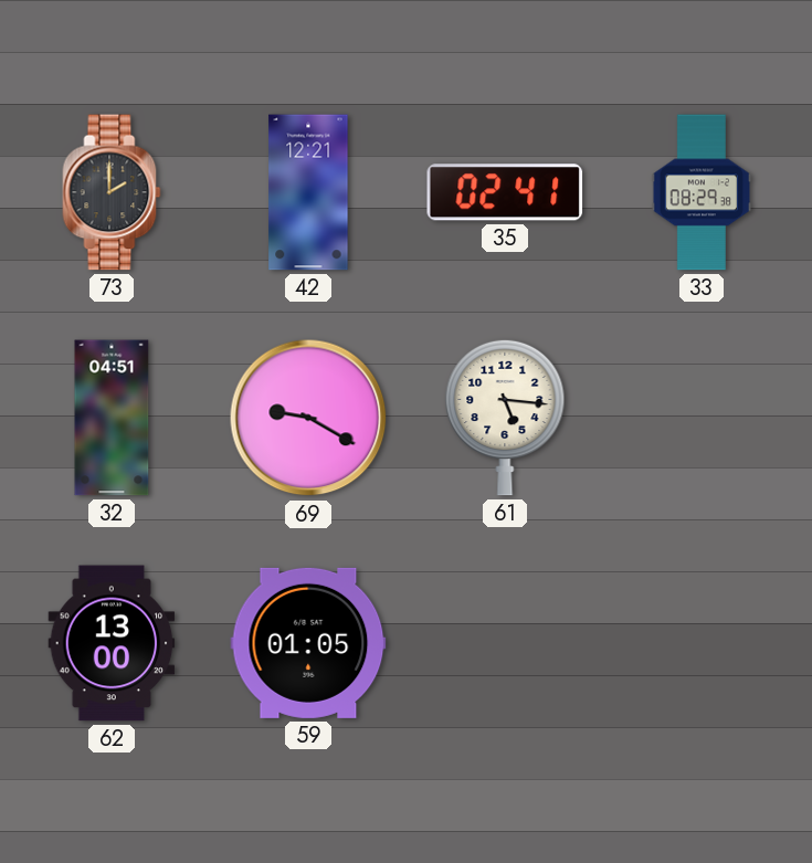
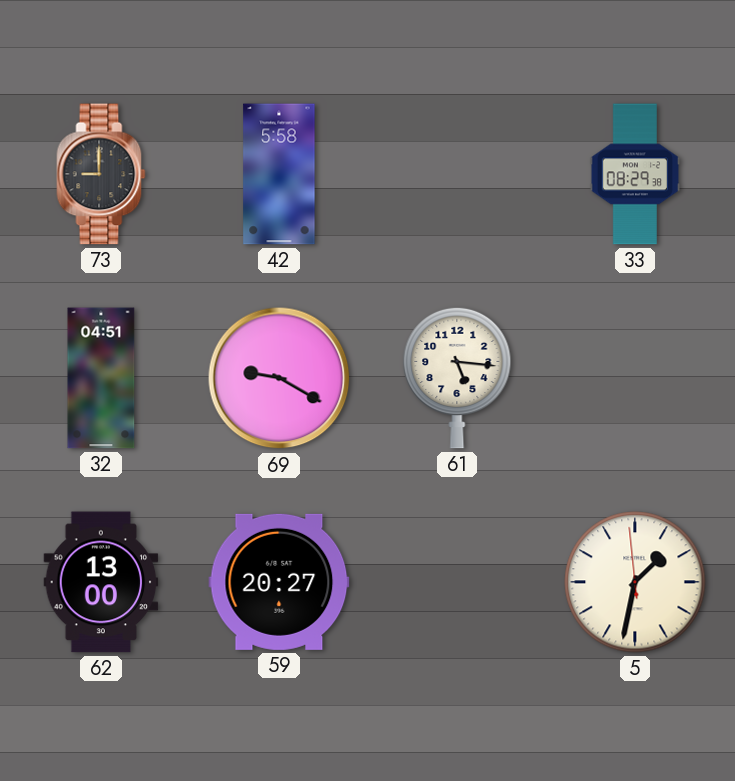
73: 2:00 -> 9:00
42: 12:21 -> 5:58
35: 02:41 -> none
59: 01:05 -> 20:27
5: none -> 1:31
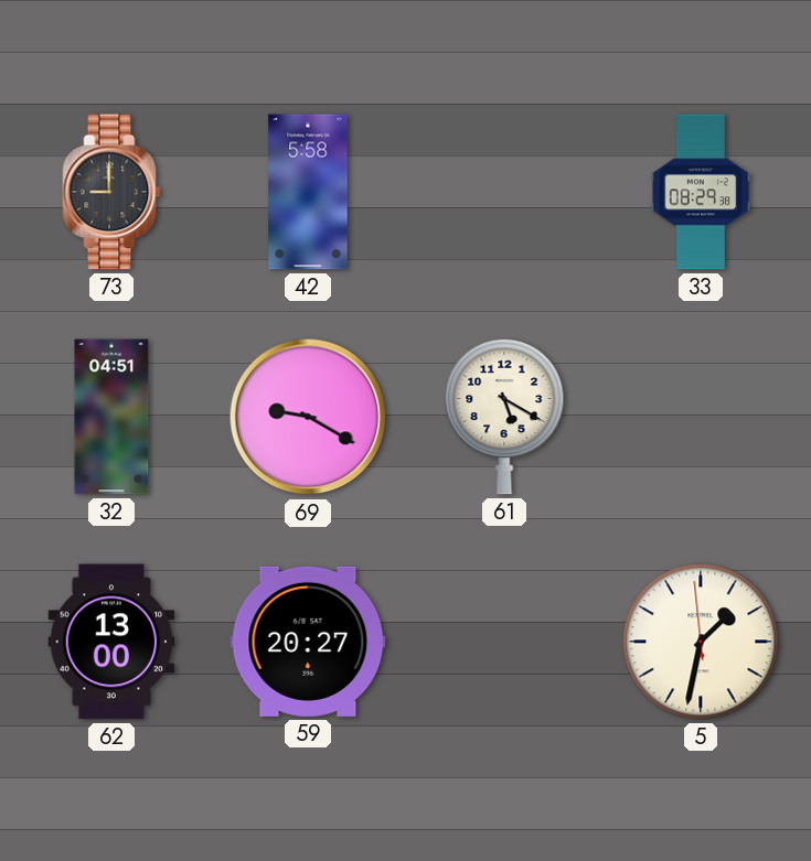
61: 5:16 -> 5:20
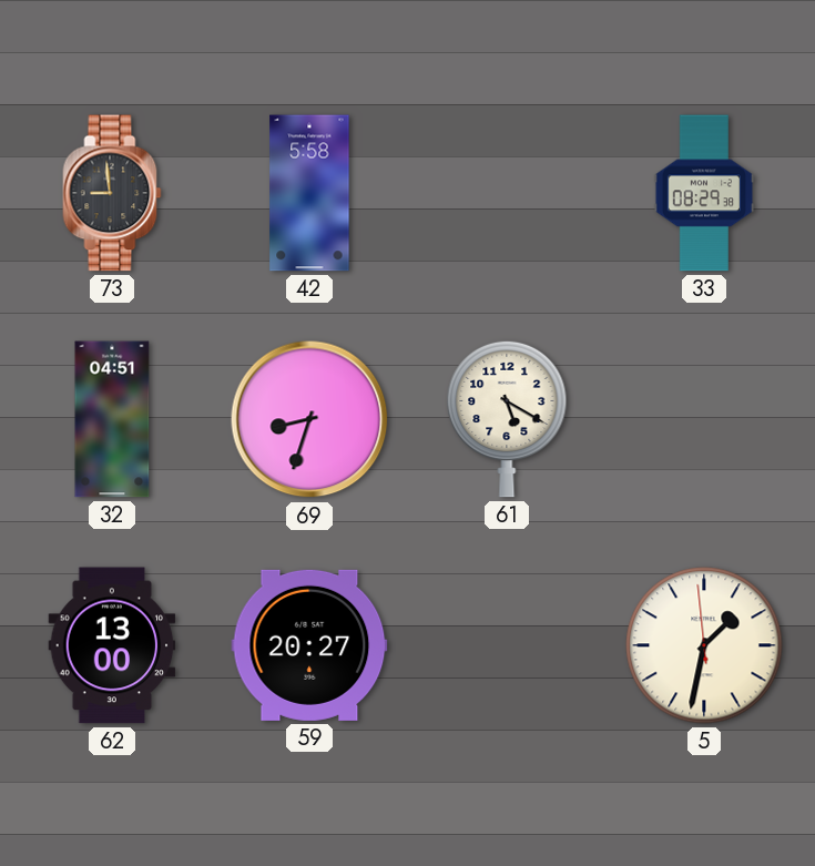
73: 9:00 -> 8:59
69: 9:20 -> 8:33
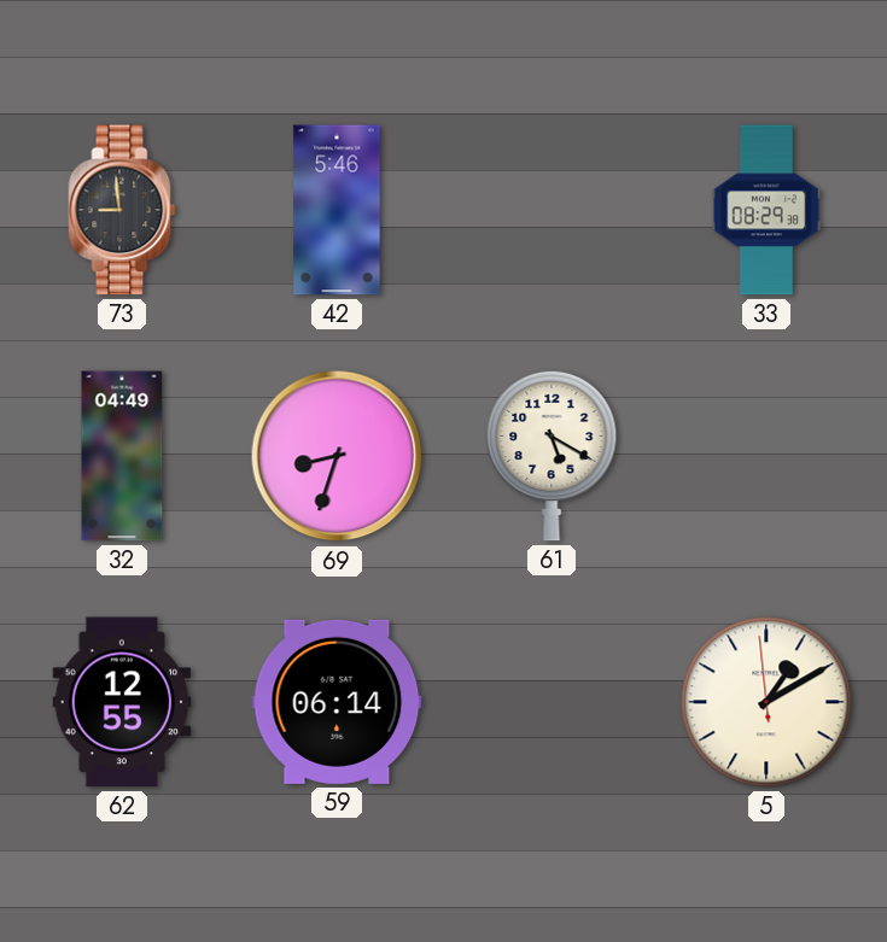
42: 5:58 -> 5:46
32: 04:51 -> 04:49
62: 13:00 -> 12:55
59: 20:27 -> 06:14
5: 1:31 -> 1:09
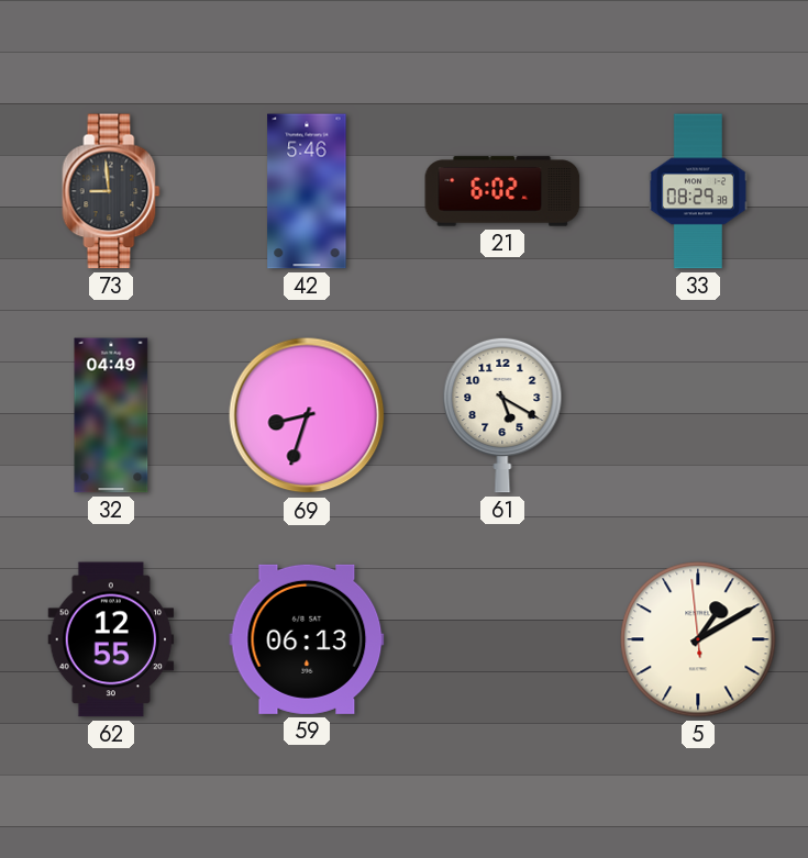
21: none -> 6:02
59: 06:14 -> 06:13
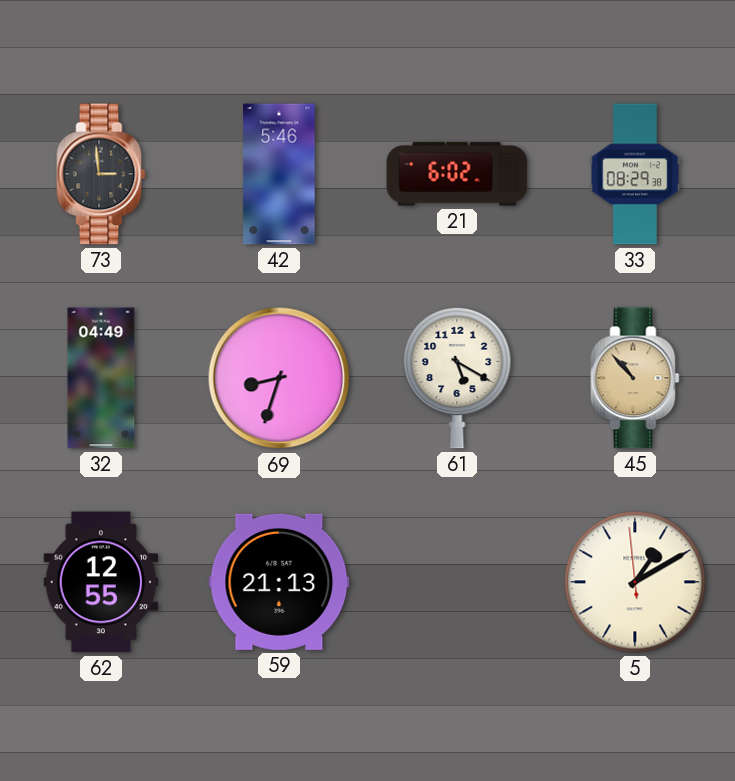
73: 8:59 -> 2:59
45: none -> 10:53
59: 06:13 -> 21:13
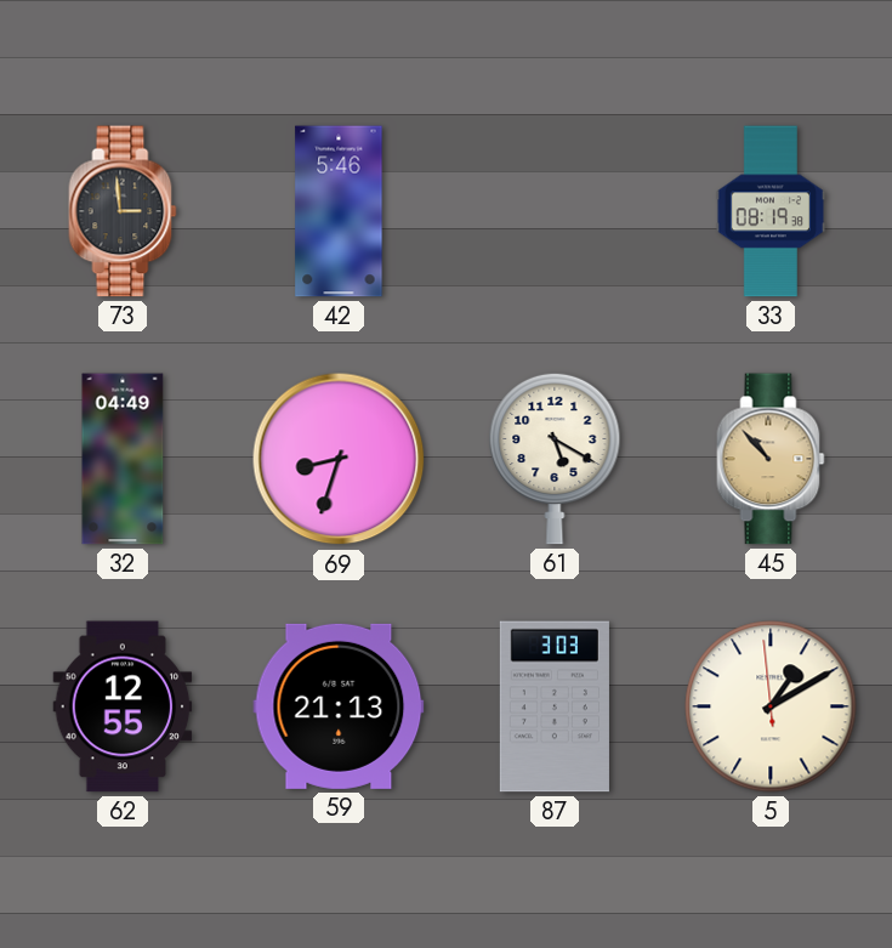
21: 6:02 -> none
33: 08:29 -> 08:19
87: none -> 3:03
